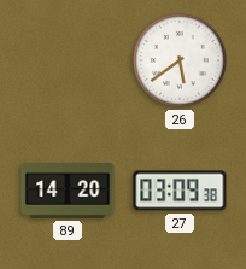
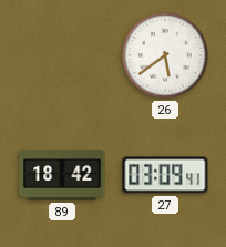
89: 14:20 -> 18:42
27: 03:09:38 -> 03:09:41
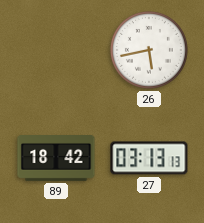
26: 5:39 -> 5:43
27: 03:09 -> 03:13
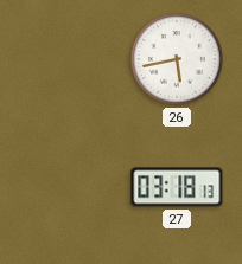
89: 18:42 -> none
27: 03:13 -> 03:18
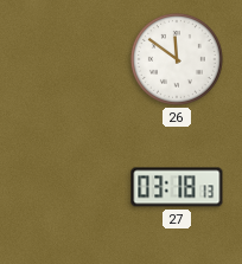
26: 5:43 -> 11:51
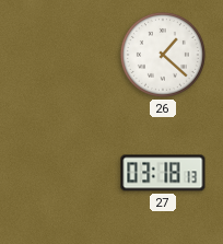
26: 11:51 -> 1:22
